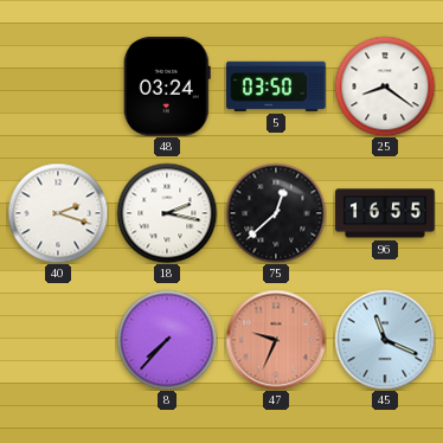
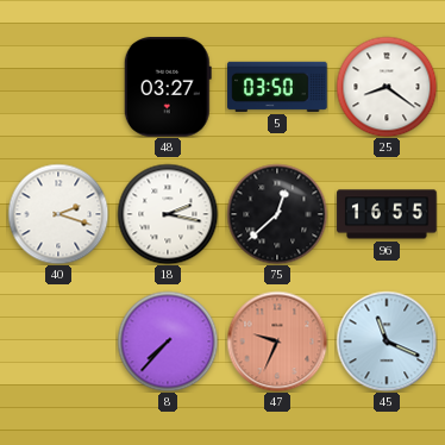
48: 03:24 -> 03:27
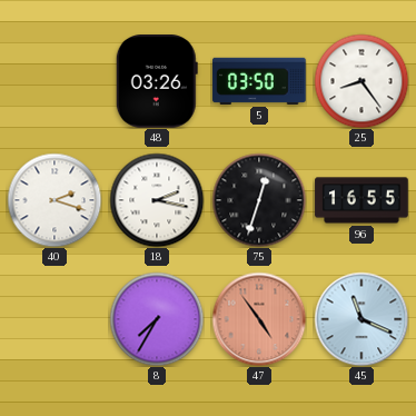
48: 03:27 -> 03:26
25: 8:21 -> 8:24
75: 12:38 -> 12:33
8: 7:37 -> 7:35
47: 9:34 -> 4:54
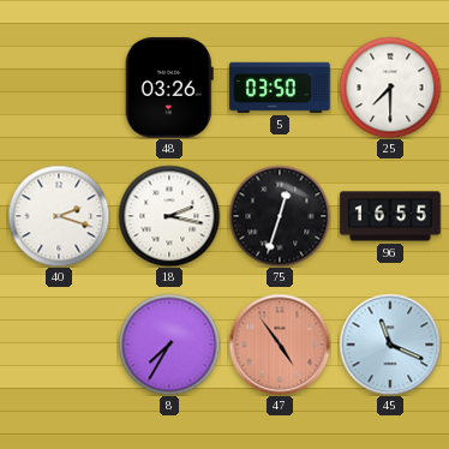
25: 8:24 -> 7:30
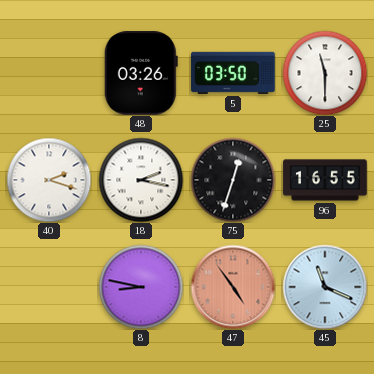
25: 7:30 -> 11:30
8: 7:35 -> 8:47
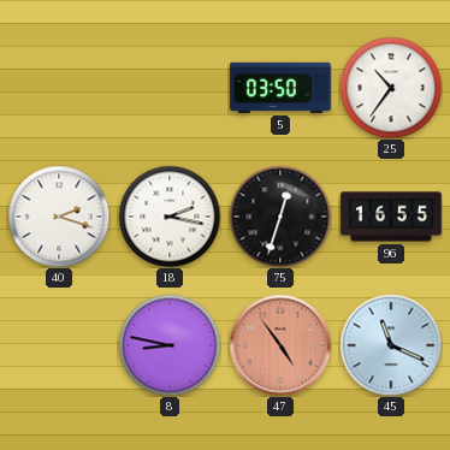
48: 03:26 -> none
25: 11:30 -> 10:36
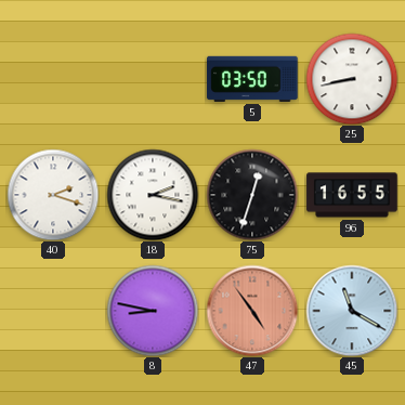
25: 10:36 -> 8:43
45: 11:19 -> 11:20
